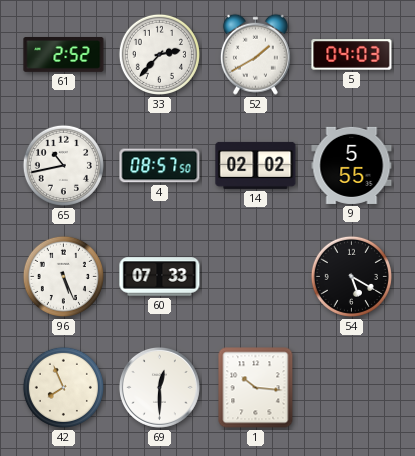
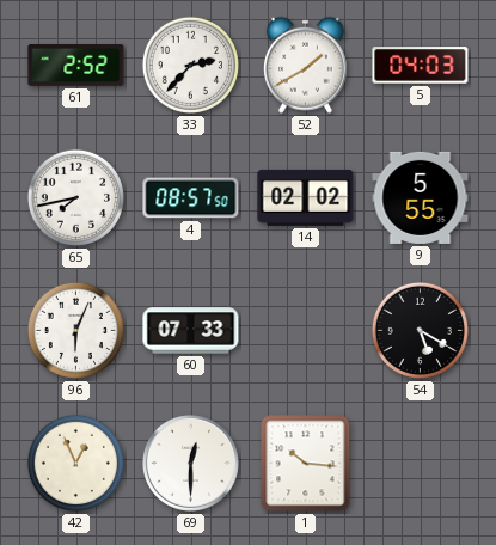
65: 10:43 -> 7:43
96: 5:26 -> 6:04
42: 7:56 -> 12:56
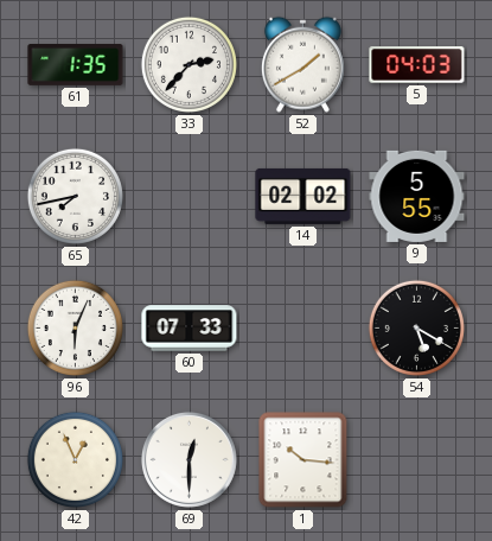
61: 2:52 -> 1:35
4: 08:57 -> none
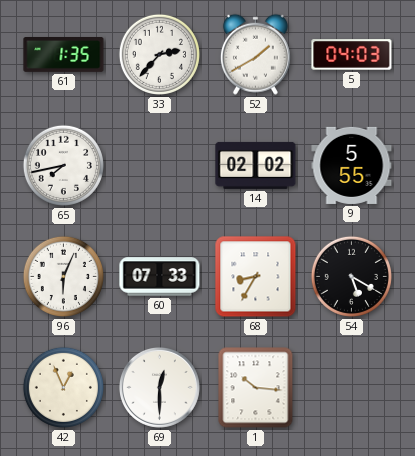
68: none -> 8:35
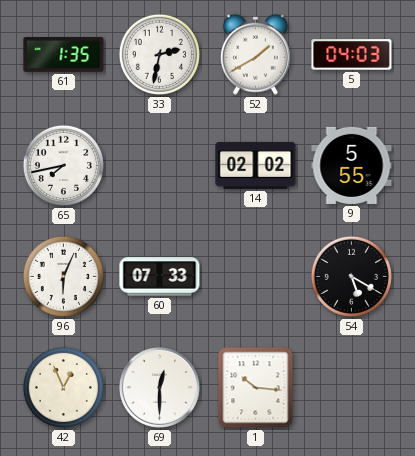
33: 2:37 -> 2:32
68: 8:35 -> none
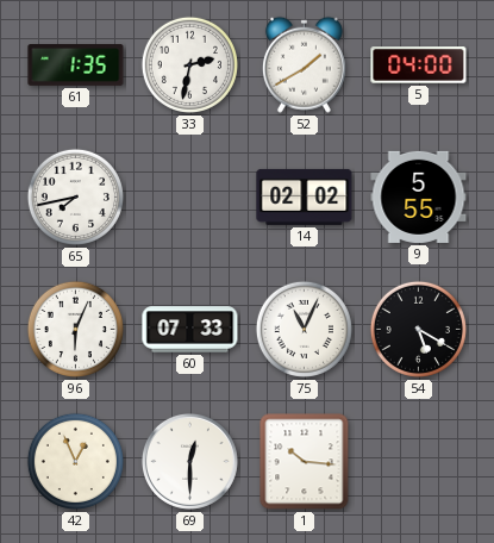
5: 04:03 -> 04:00
75: none -> 11:04
